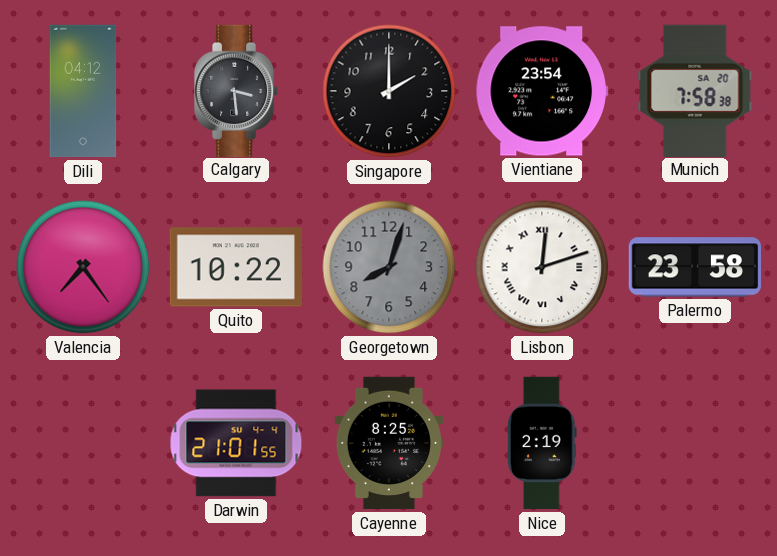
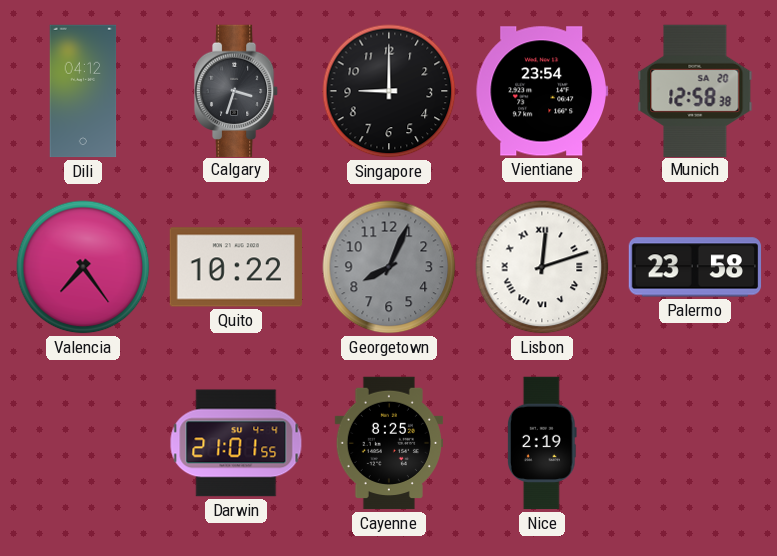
Calgary: 3:29 -> 3:33
Singapore: 2:00 -> 9:00
Munich: 7:58 -> 12:58
Georgetown: 8:03 -> 8:04
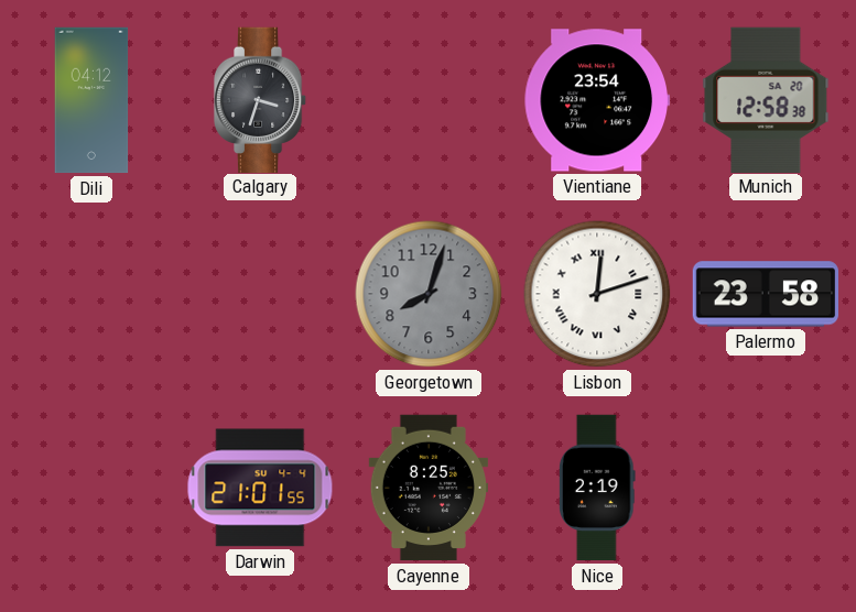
Singapore: 9:00 -> none
Valencia: 7:24 -> none
Quito: 10:22 -> none
Georgetown: 8:04 -> 8:03
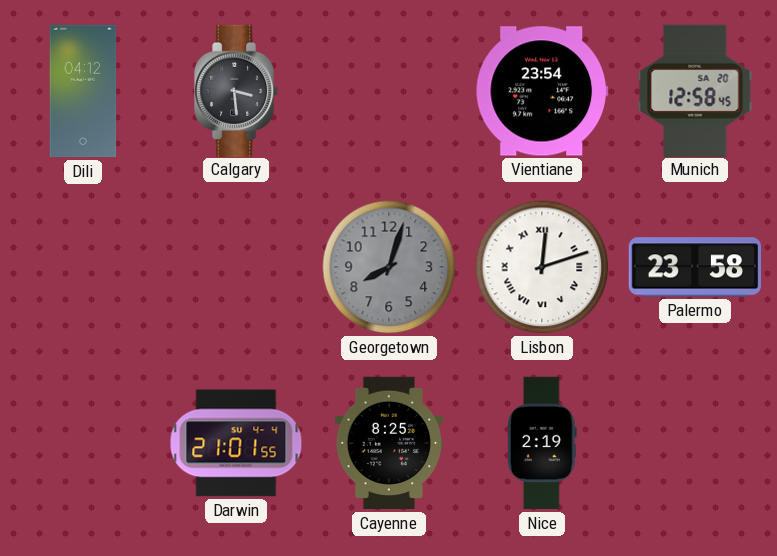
Calgary: 3:33 -> 3:29
Munich: 12:58:38 -> 12:58:45
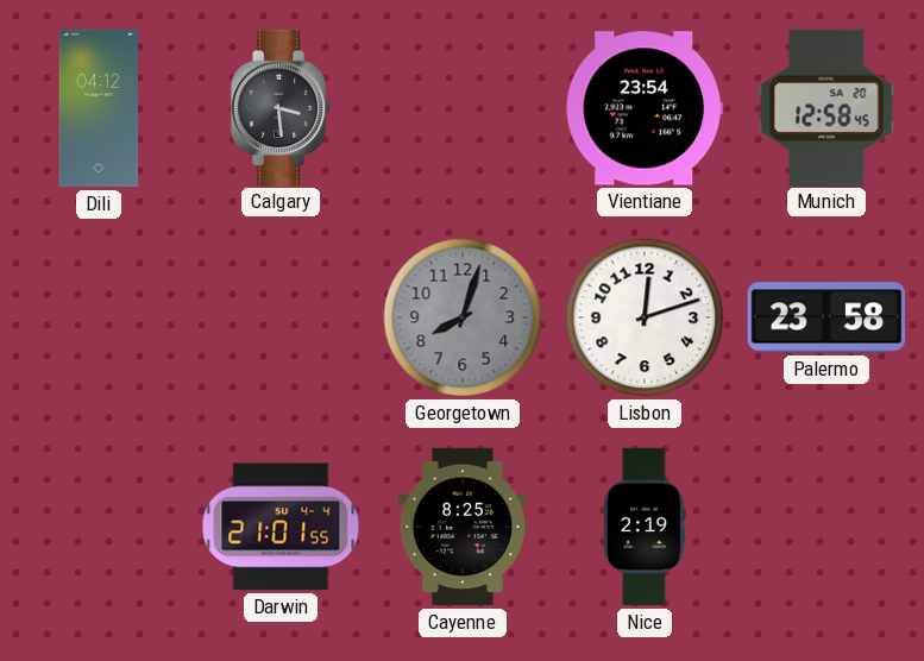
Lisbon numerals: Roman -> Arabic
